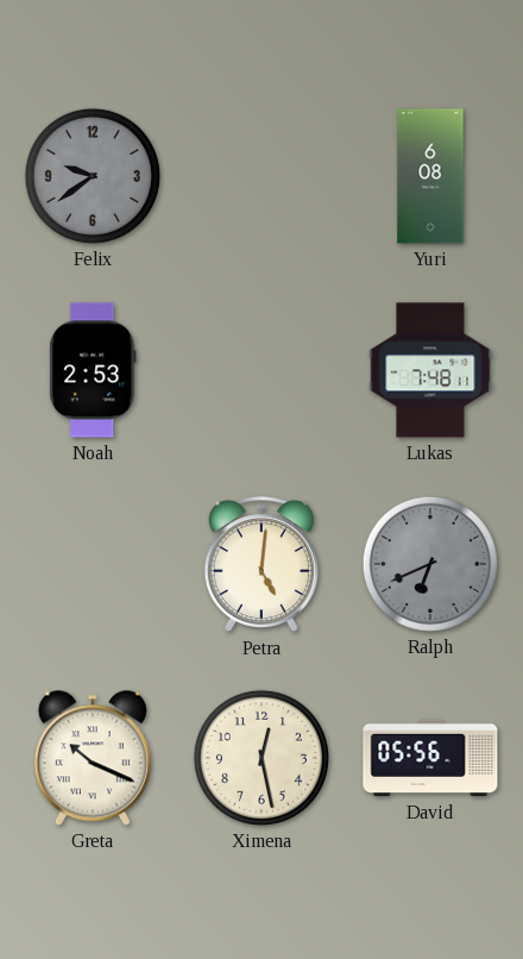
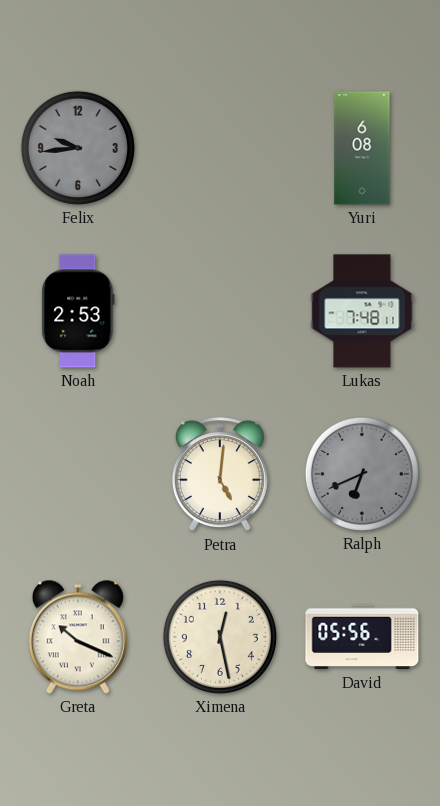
Felix: 9:39 -> 9:44
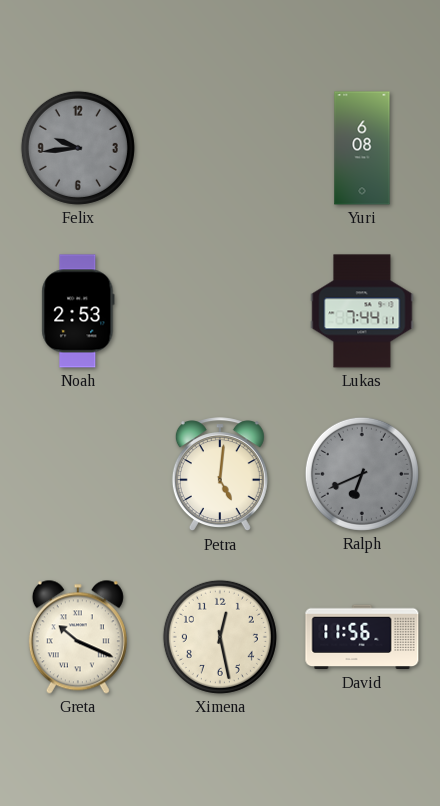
Lukas: 7:48 -> 7:44
David: 05:56 -> 11:56
